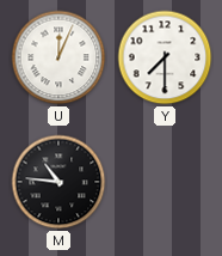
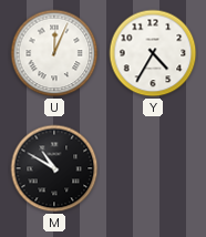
Y: 7:30 -> 4:35
M: 10:46 -> 10:50
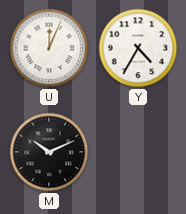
M: 10:50 -> 10:11
